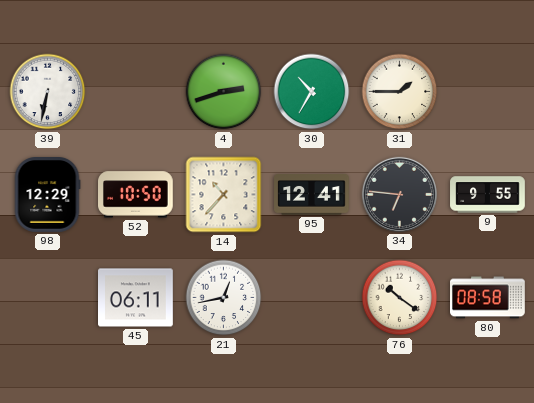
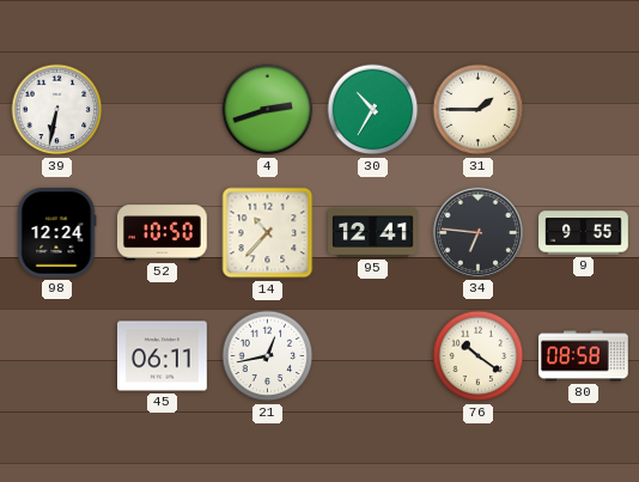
98: 12:29 -> 12:24
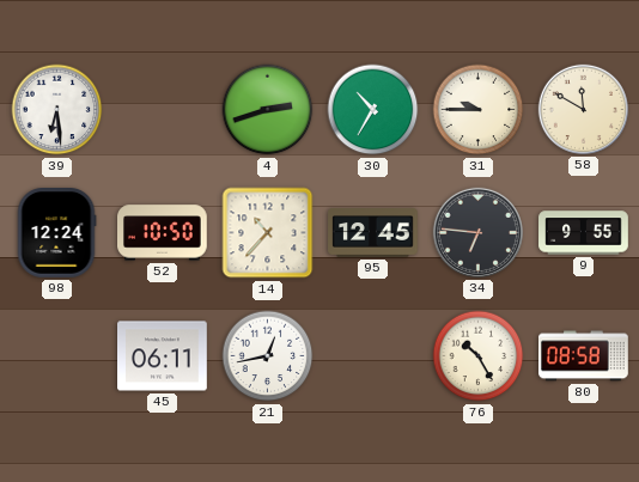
39: 6:32 -> 6:29
31: 1:45 -> 9:45
58: none -> 11:50
95: 12:41 -> 12:45
76: 10:21 -> 10:25
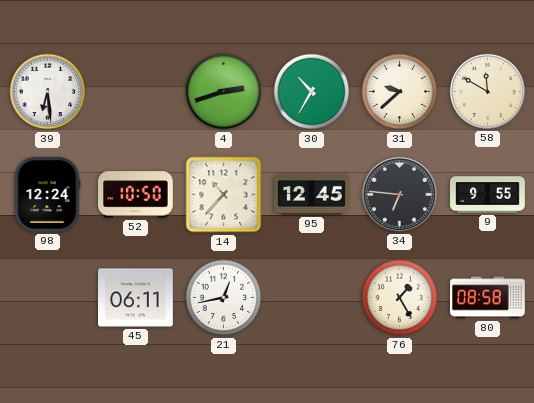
31: 9:45 -> 9:38
76: 10:25 -> 1:25
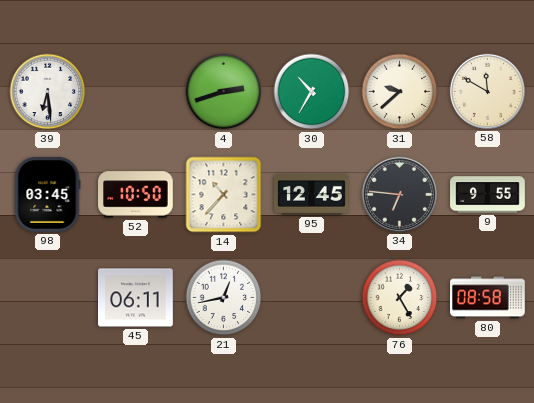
98: 12:24 -> 03:45
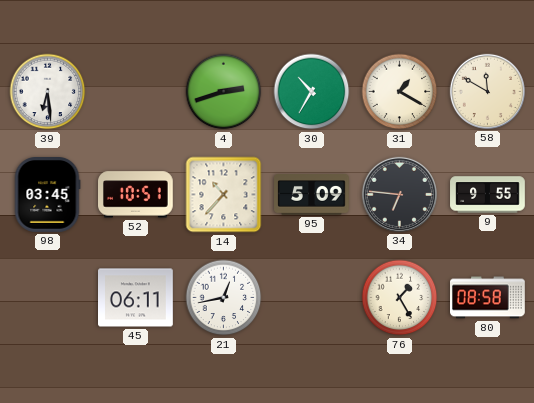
31: 9:38 -> 1:20
52: 10:50 -> 10:51
95: 12:45 -> 5:09
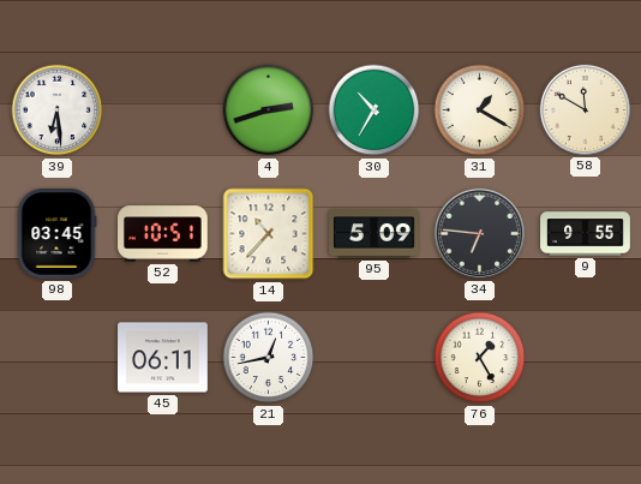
80: 08:58 -> none
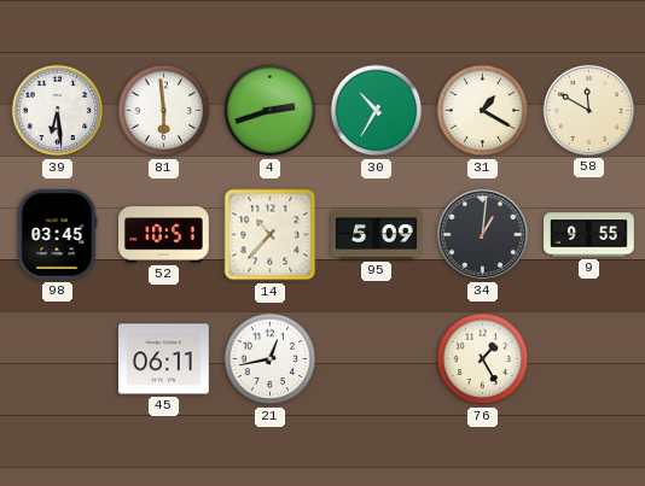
81: none -> 5:59
34: 6:46 -> 1:01
